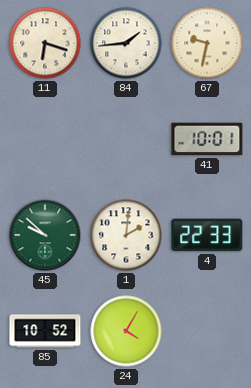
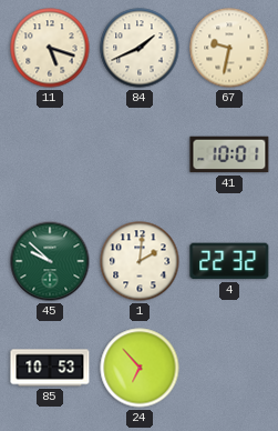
11: 6:18 -> 5:18
84: 1:44 -> 1:41
4: 22:33 -> 22:32
85: 10:52 -> 10:53
24: 4:05 -> 6:53
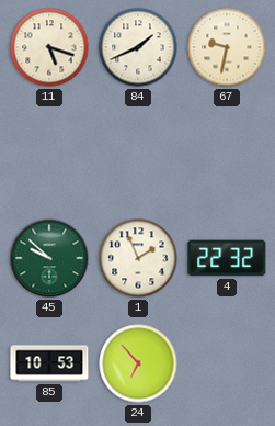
41: 10:01 -> none
1: 2:01 -> 1:56
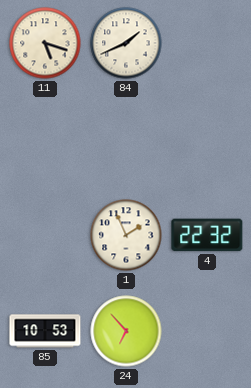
67: 9:32 -> none
45: 9:52 -> none
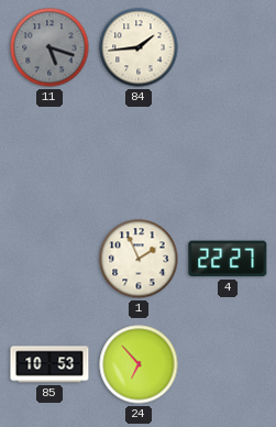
11 dial: cream -> grey
84: 1:41 -> 1:44
4: 22:32 -> 22:27
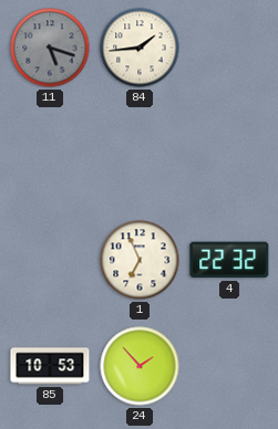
1: 1:56 -> 6:56
4: 22:27 -> 22:32
24: 6:53 -> 1:53
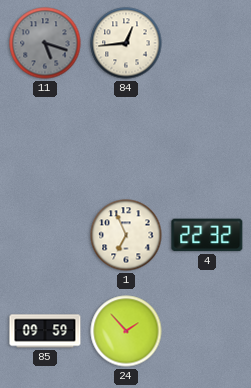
84: 1:44 -> 12:44
85: 10:53 -> 09:59
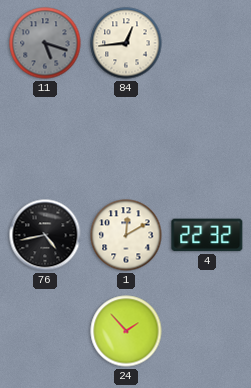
76: none -> 4:43
1: 6:56 -> 12:10
85: 09:59 -> none
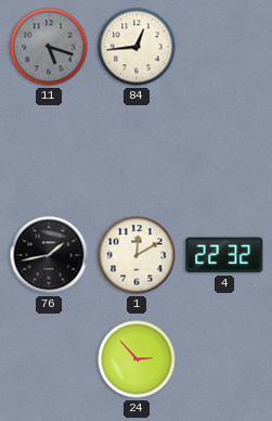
76: 4:43 -> 1:43
24: 1:53 -> 2:53
